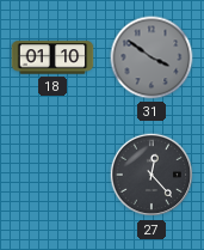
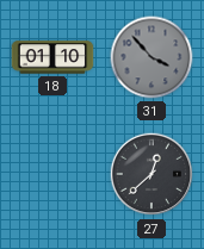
31: 3:51 -> 3:53
27: 12:23 -> 12:38
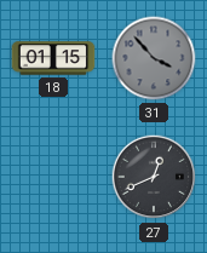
18: 01:10 -> 01:15
27: 12:38 -> 12:41
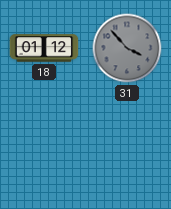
18: 01:15 -> 01:12
27: 12:41 -> none
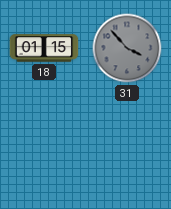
18: 01:12 -> 01:15
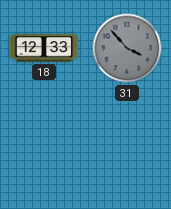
18: 01:15 -> 12:33
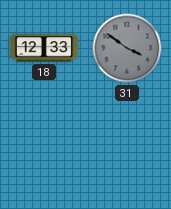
31: 3:53 -> 3:51
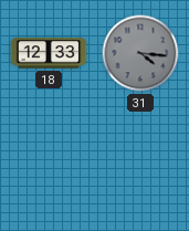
31: 3:51 -> 4:16
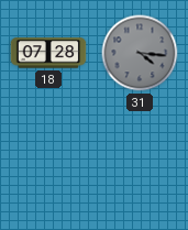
18: 12:33 -> 07:28
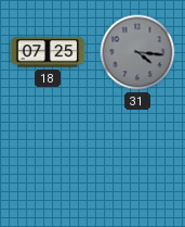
18: 07:28 -> 07:25
